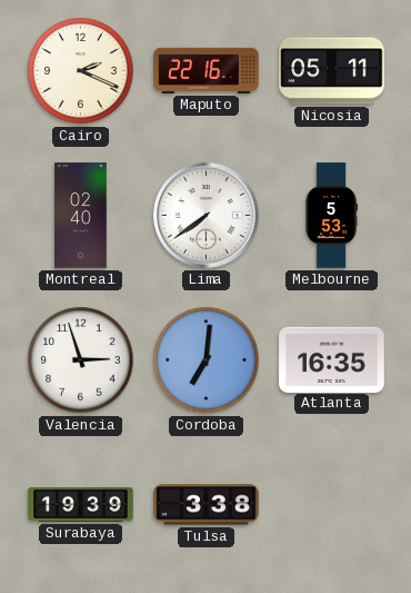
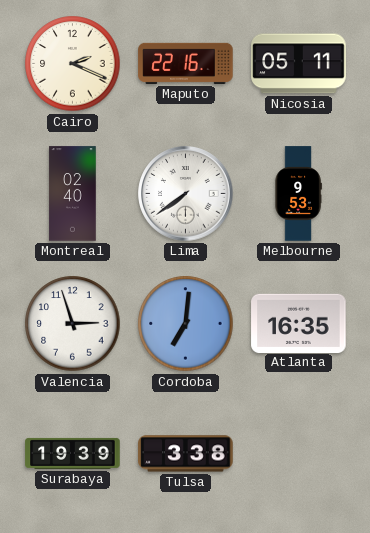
Melbourne: 5:53 -> 9:53
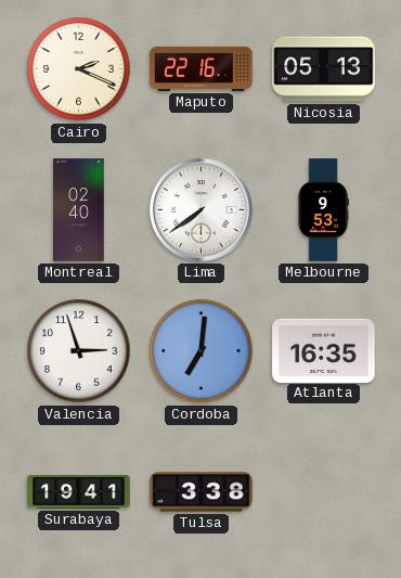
Nicosia: 05:11 -> 05:13
Surabaya: 19:39 -> 19:41
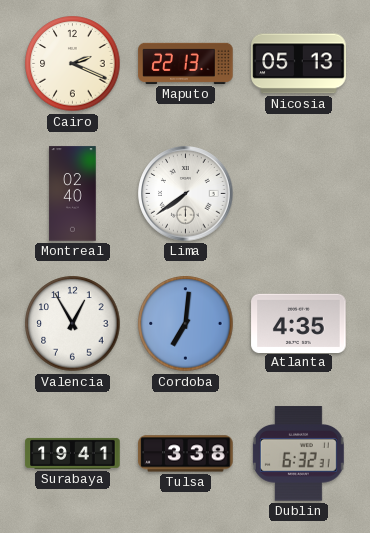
Maputo: 22:16 -> 22:13
Melbourne: 9:53 -> none
Valencia: 2:57 -> 12:55
Atlanta: 16:35 -> 4:35
Dublin: none -> 6:32
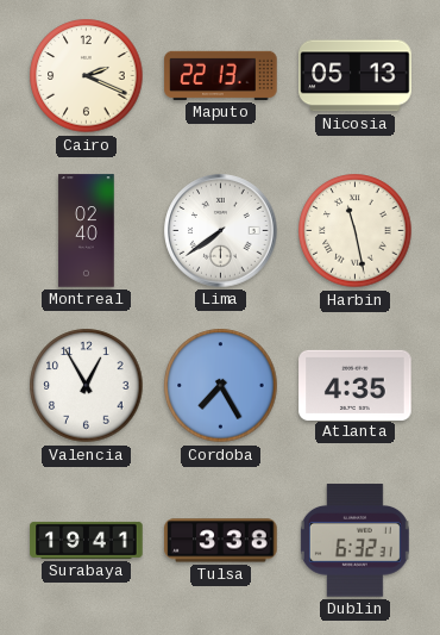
Harbin: none -> 11:28
Cordoba: 7:01 -> 7:25
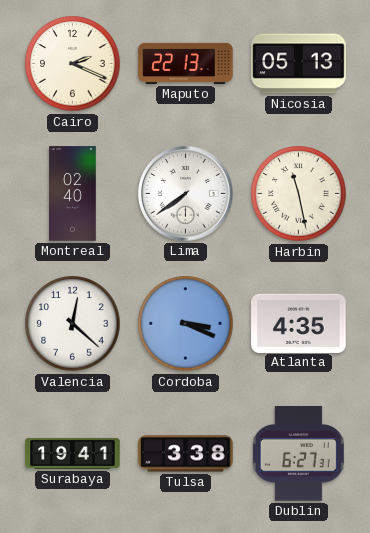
Valencia: 12:55 -> 12:22
Cordoba: 7:25 -> 3:19
Dublin: 6:32 -> 6:27
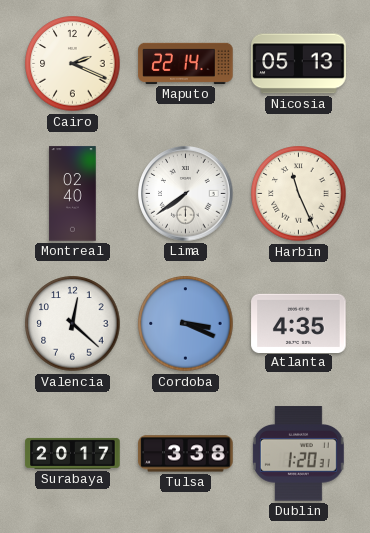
Maputo: 22:13 -> 22:14
Harbin: 11:28 -> 11:26
Surabaya: 19:41 -> 20:17
Dublin: 6:27 -> 1:20
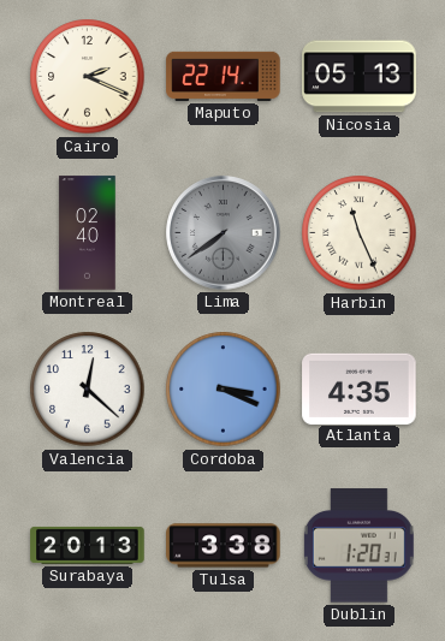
Lima dial: white -> grey
Surabaya: 20:17 -> 20:13
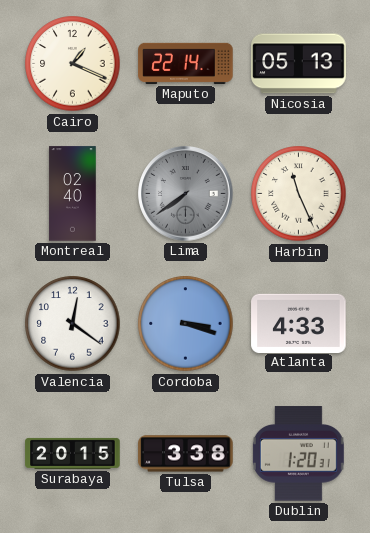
Cairo: 2:19 -> 1:19
Valencia: 12:22 -> 12:21
Cordoba: 3:19 -> 3:18
Atlanta: 4:35 -> 4:33
Surabaya: 20:13 -> 20:15
